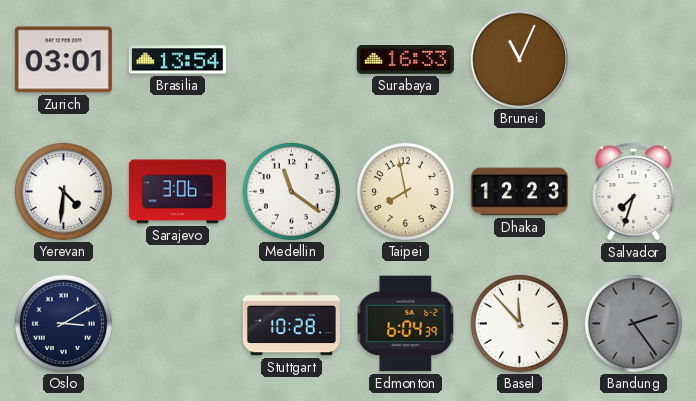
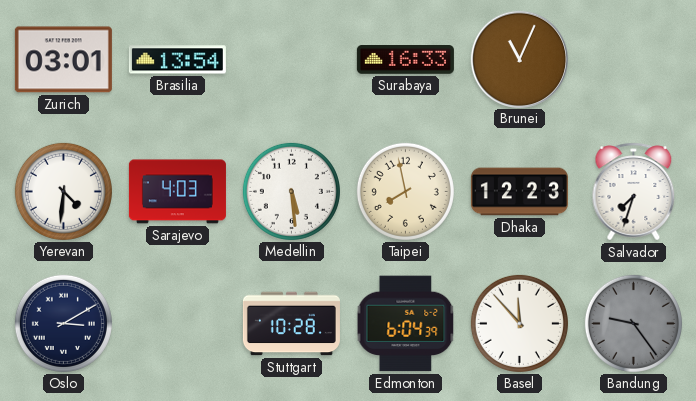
Sarajevo: 3:06 -> 4:03
Medellin: 11:21 -> 5:29
Bandung: 2:24 -> 9:24
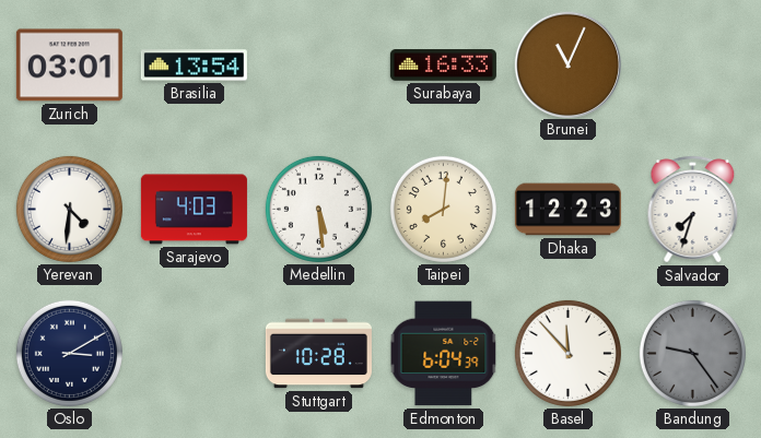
Taipei: 7:58 -> 8:01
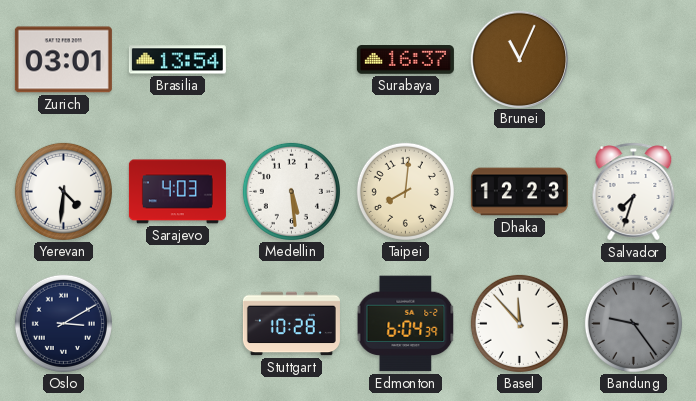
Surabaya: 16:33 -> 16:37
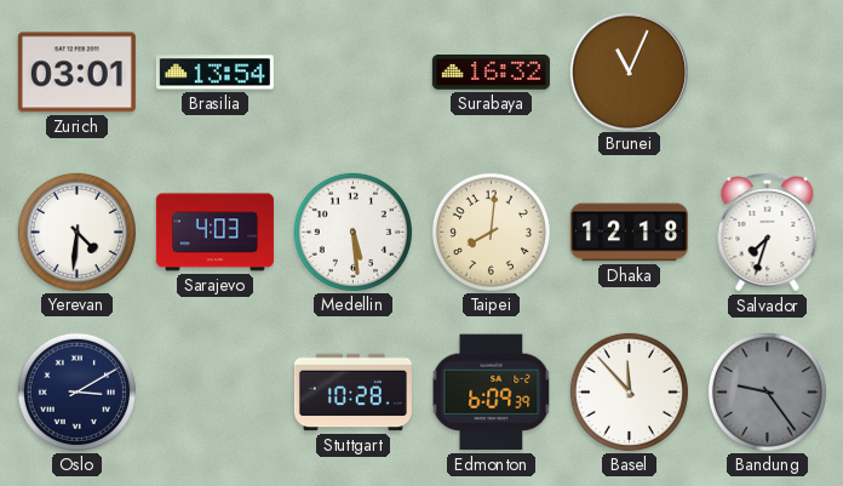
Surabaya: 16:37 -> 16:32
Dhaka: 12:23 -> 12:18
Edmonton: 6:04 -> 6:09
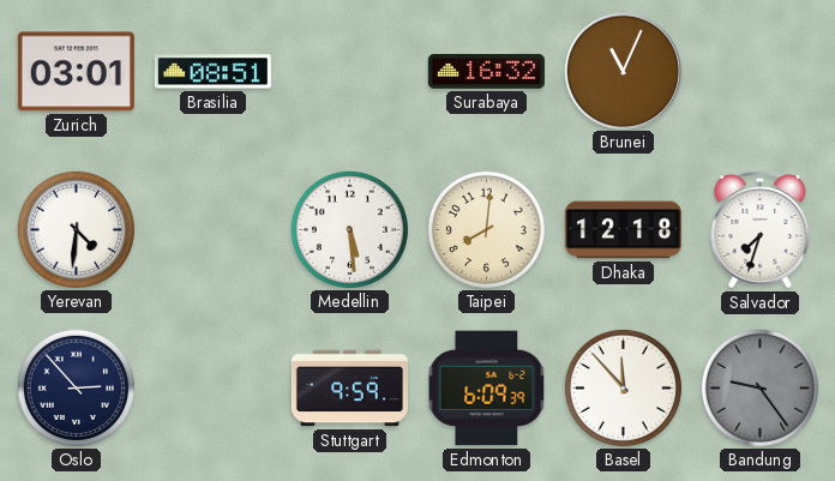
Brasilia: 13:54 -> 08:51
Sarajevo: 4:03 -> none
Oslo: 3:10 -> 2:53
Stuttgart: 10:28 -> 9:59
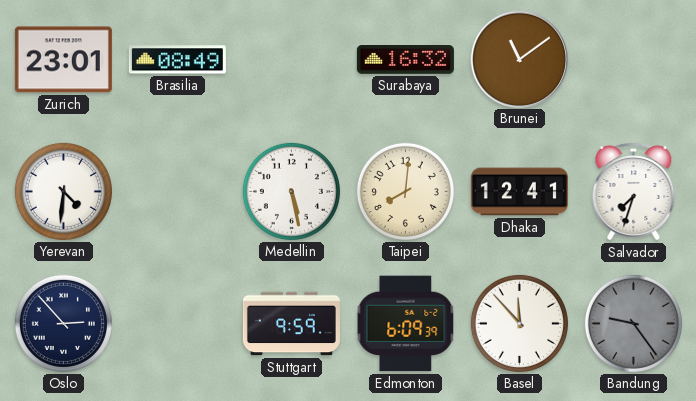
Zurich: 03:01 -> 23:01
Brasilia: 08:51 -> 08:49
Brunei: 11:04 -> 11:09
Medellin: 5:29 -> 5:28
Dhaka: 12:18 -> 12:41
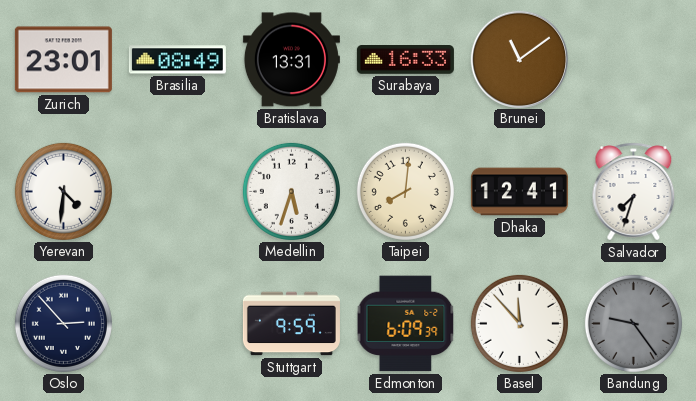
Bratislava: none -> 13:31
Surabaya: 16:32 -> 16:33
Medellin: 5:28 -> 5:33
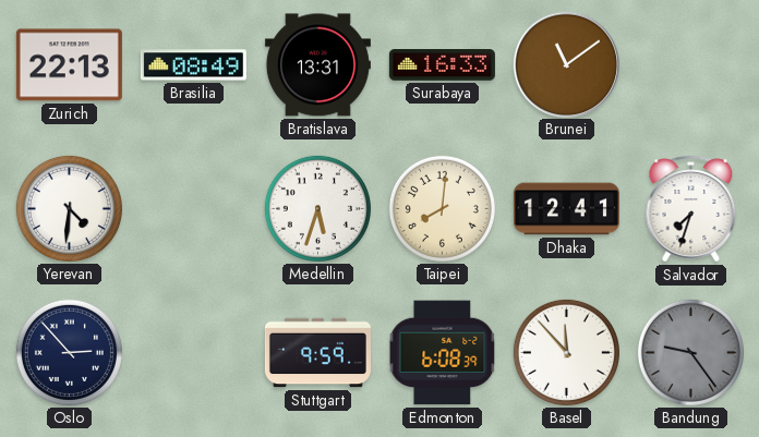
Zurich: 23:01 -> 22:13
Edmonton: 6:09 -> 6:08
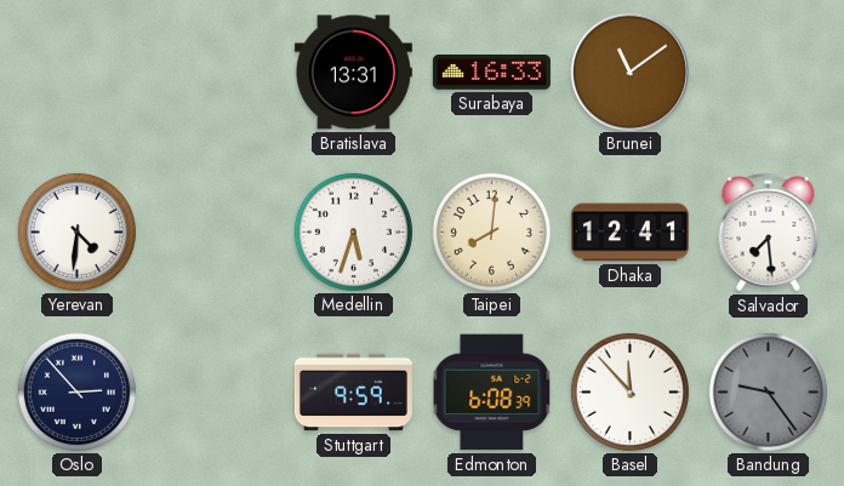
Zurich: 22:13 -> none
Brasilia: 08:49 -> none
Salvador: 7:33 -> 7:29
